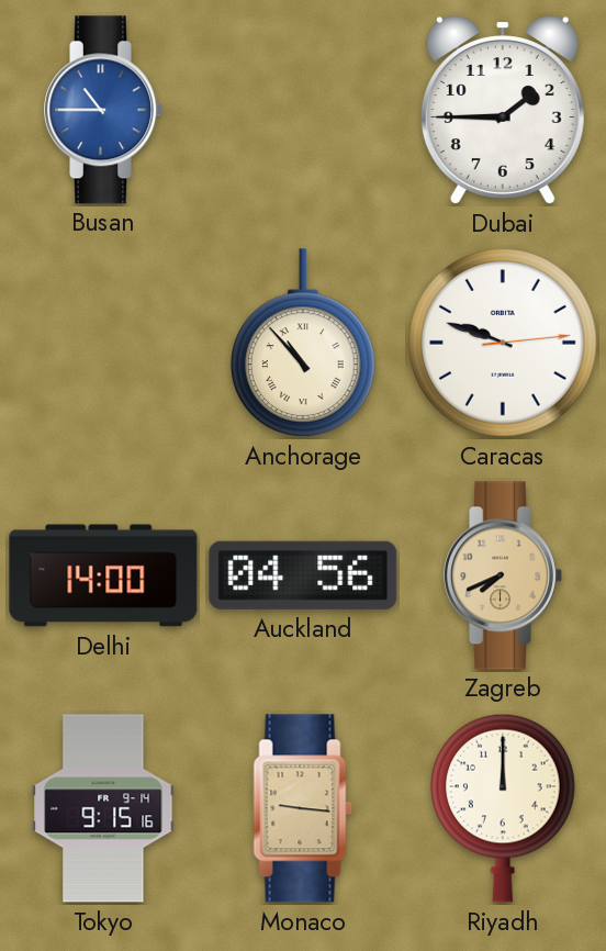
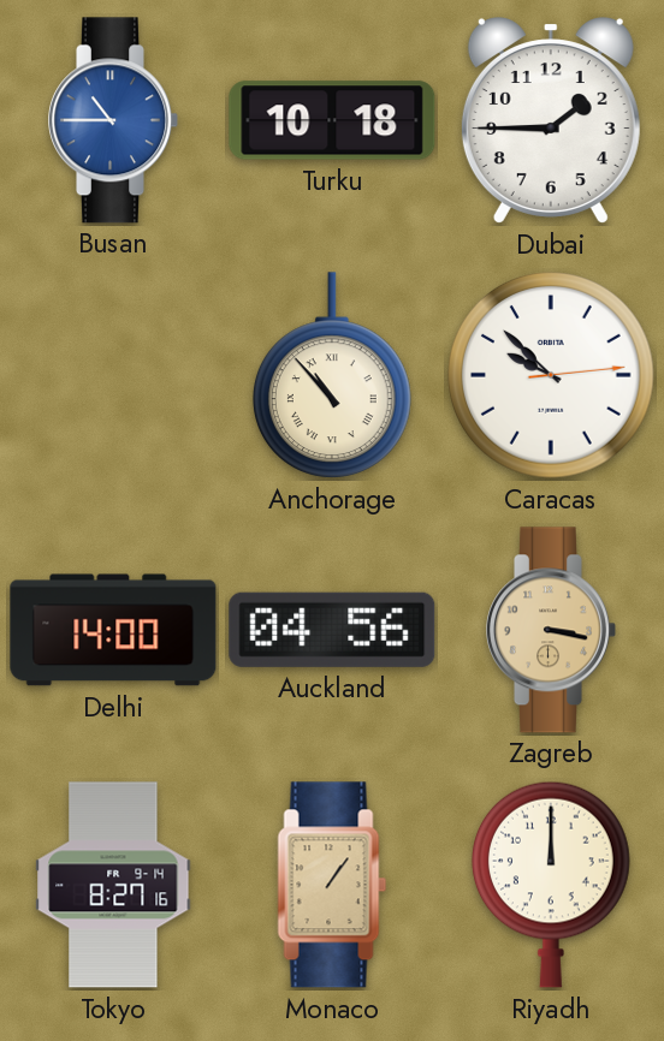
Turku: none -> 10:18
Caracas: 9:48 -> 9:52
Zagreb: 7:41 -> 3:17
Tokyo: 9:15 -> 8:27
Monaco: 9:16 -> 1:06
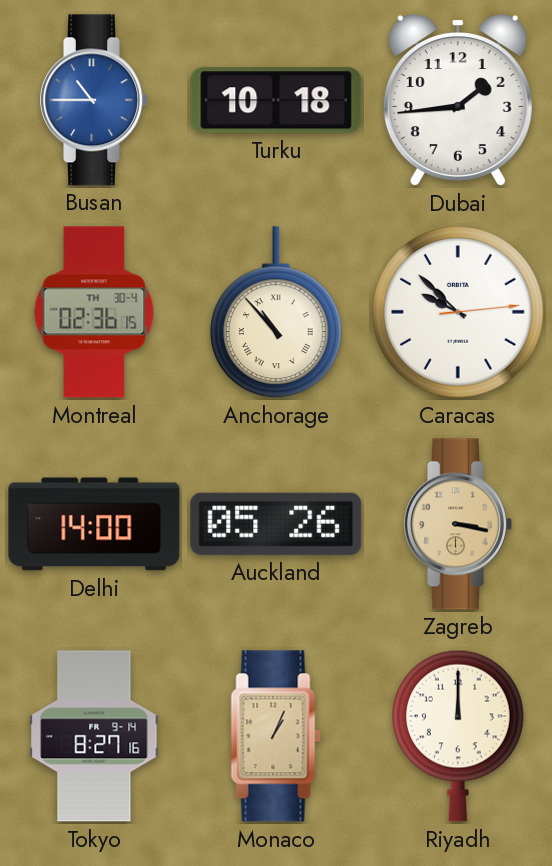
Dubai: 1:45 -> 1:44
Montreal: none -> 02:36
Auckland: 04:56 -> 05:26
Monaco: 1:06 -> 1:04
